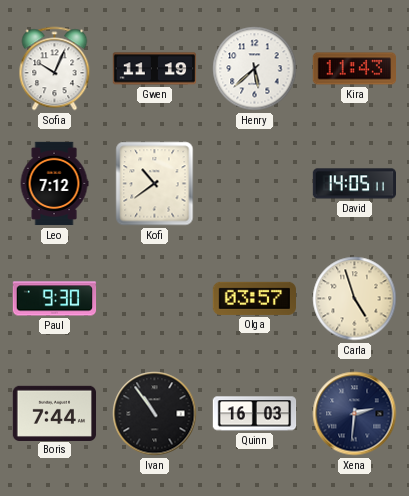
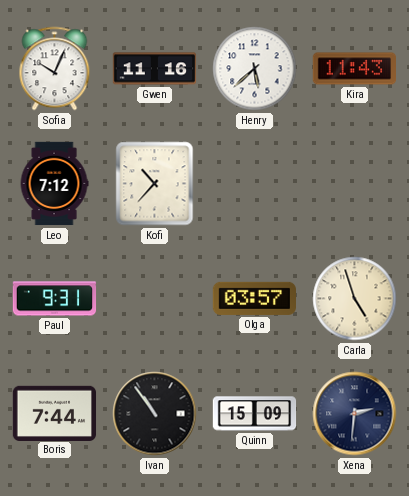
Gwen: 11:19 -> 11:16
Kofi: 10:39 -> 10:37
David: 14:05 -> none
Paul: 9:30 -> 9:31
Quinn: 16:03 -> 15:09
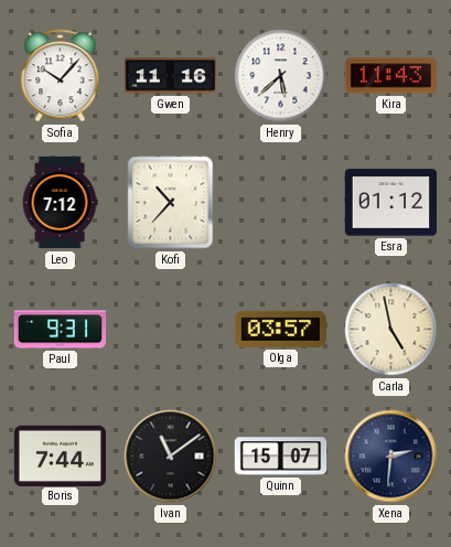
Sofia: 10:04 -> 10:07
Esra: none -> 01:12
Carla: 4:57 -> 4:58
Ivan: 10:54 -> 11:09
Quinn: 15:09 -> 15:07
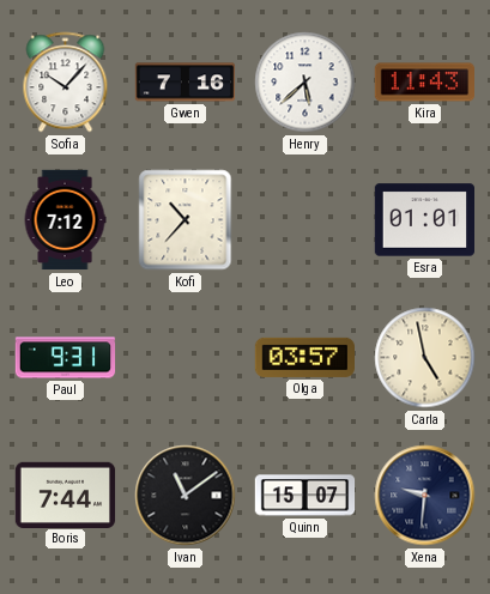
Gwen: 11:16 -> 7:16
Esra: 01:12 -> 01:01
Xena: 2:31 -> 9:31
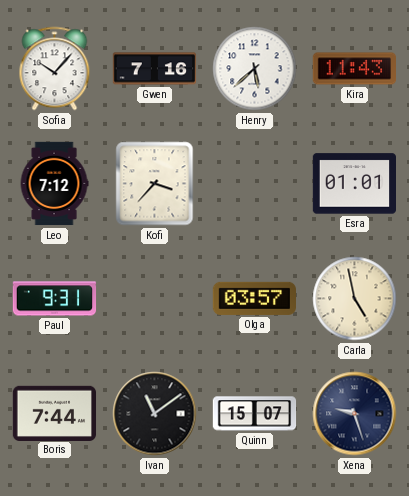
Kofi: 10:37 -> 3:37
Xena: 9:31 -> 9:27
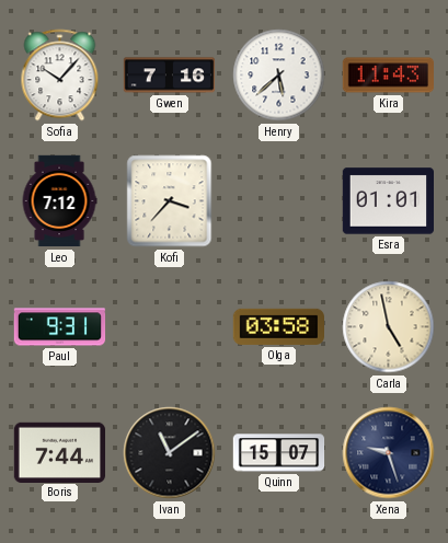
Olga: 03:57 -> 03:58
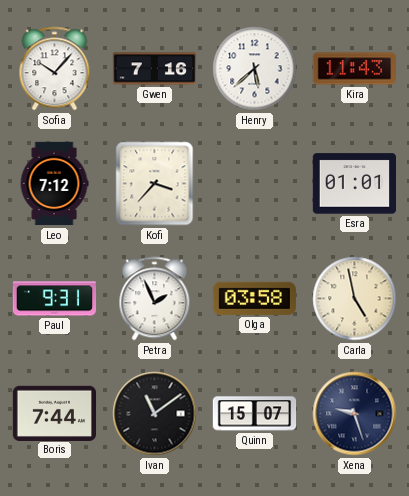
Petra: none -> 1:56
